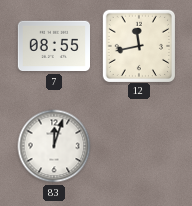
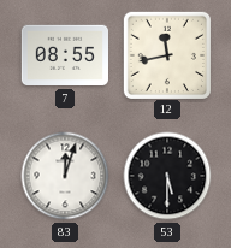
53: none -> 5:30
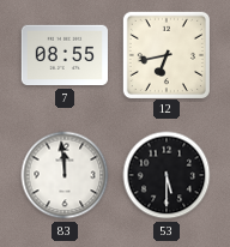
12: 11:43 -> 6:43
83: 12:03 -> 11:59
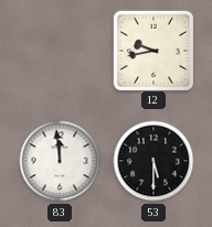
7: 08:55 -> none
12: 6:43 -> 9:43
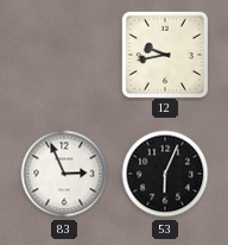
83: 11:59 -> 2:56
53: 5:30 -> 6:04
